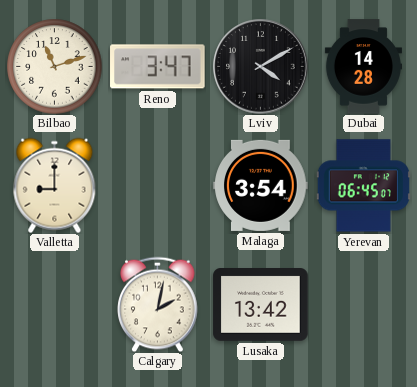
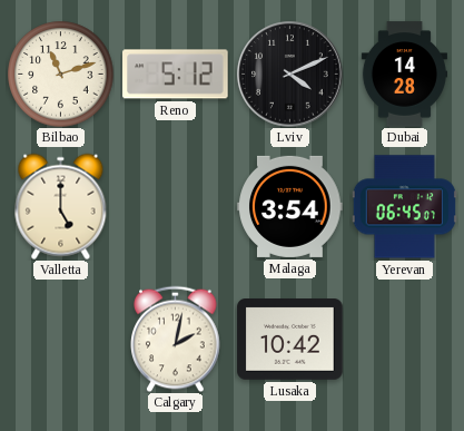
Reno: 3:47 -> 5:12
Lviv: 4:10 -> 4:11
Valletta: 9:00 -> 5:00
Lusaka: 13:42 -> 10:42
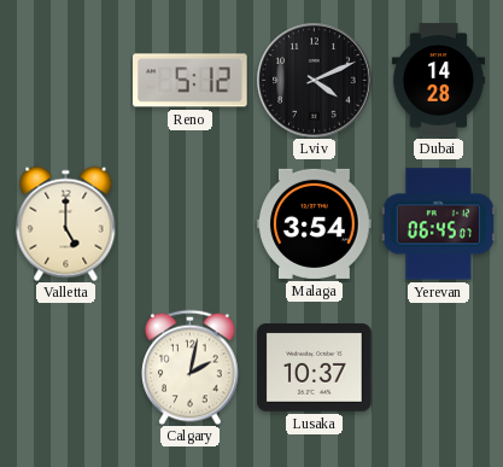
Bilbao: 11:12 -> none
Lusaka: 10:42 -> 10:37
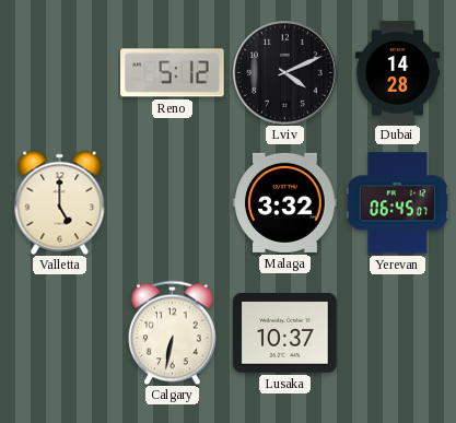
Malaga: 3:54 -> 3:32
Calgary: 2:02 -> 6:32
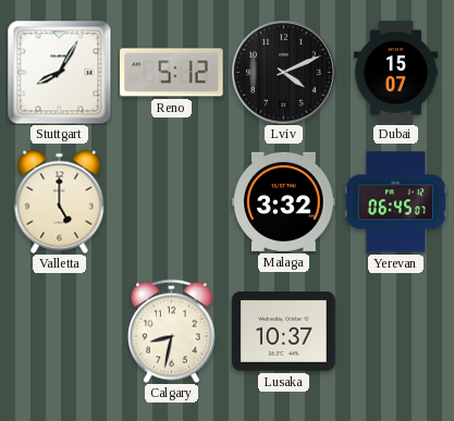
Stuttgart: none -> 8:05
Dubai: 14:28 -> 15:07
Calgary: 6:32 -> 8:32
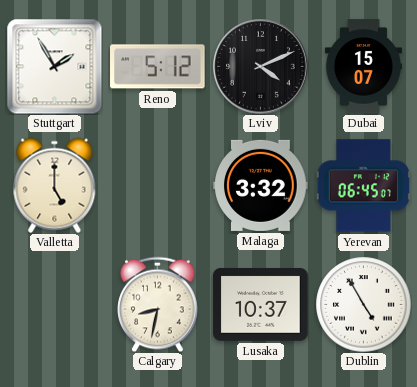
Stuttgart: 8:05 -> 1:55
Dublin: none -> 4:55
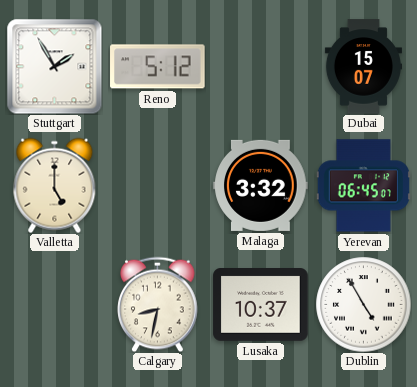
Lviv: 4:11 -> none
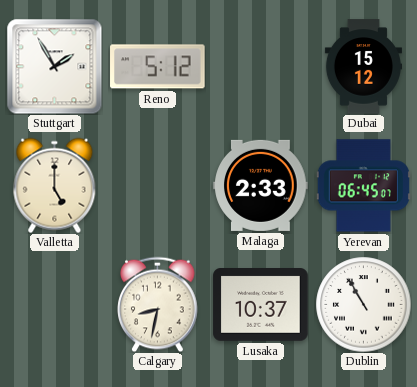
Dubai: 15:07 -> 15:12
Malaga: 3:32 -> 2:33
Dublin: 4:55 -> 10:55
